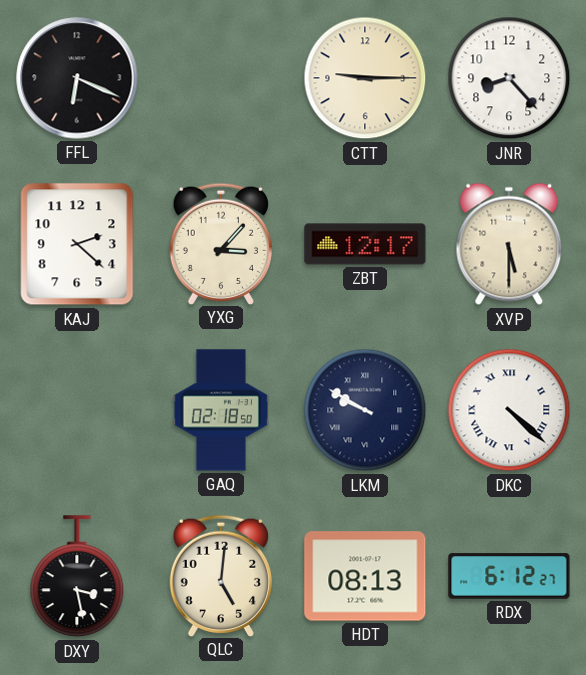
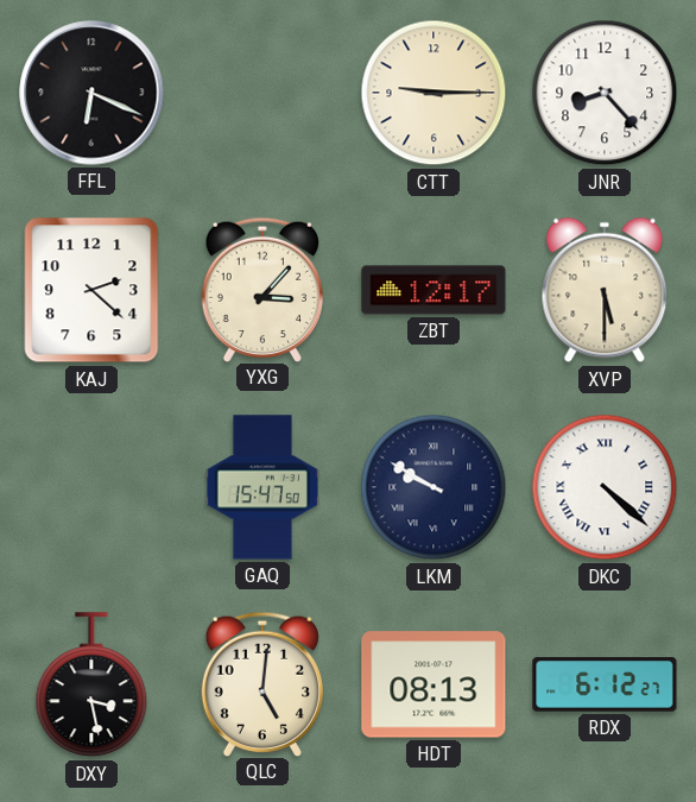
GAQ: 02:18 -> 15:47
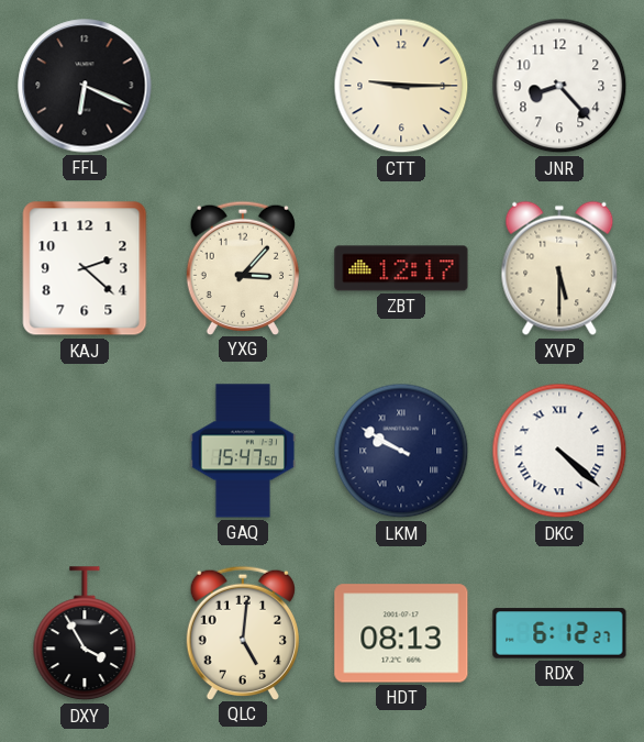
DXY: 3:28 -> 3:55
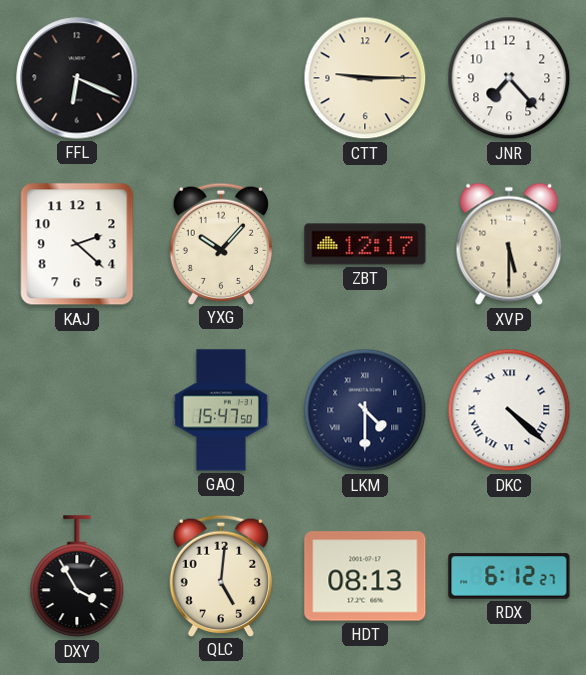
JNR: 8:23 -> 7:23
YXG: 3:07 -> 10:07
LKM: 9:50 -> 4:30
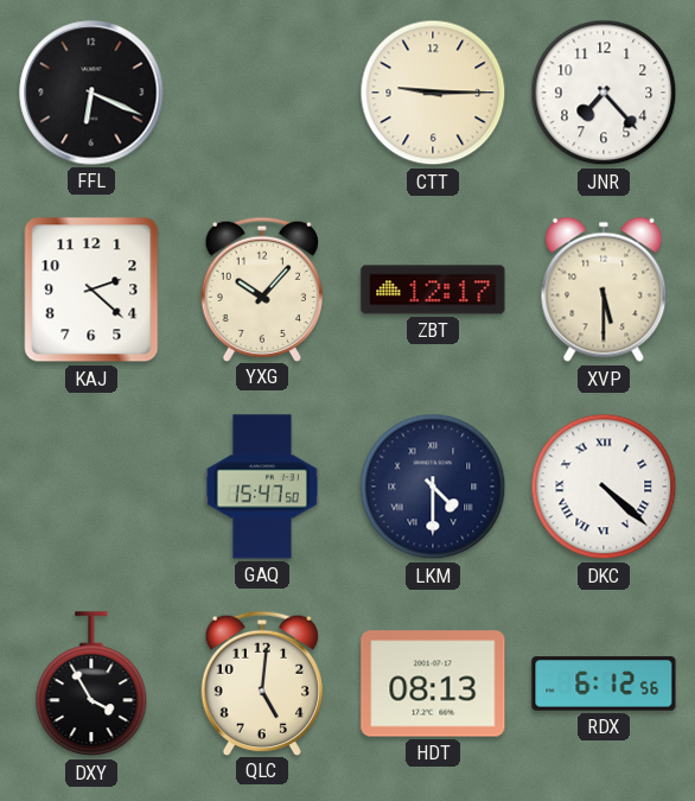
RDX: 6:12:27 -> 6:12:56
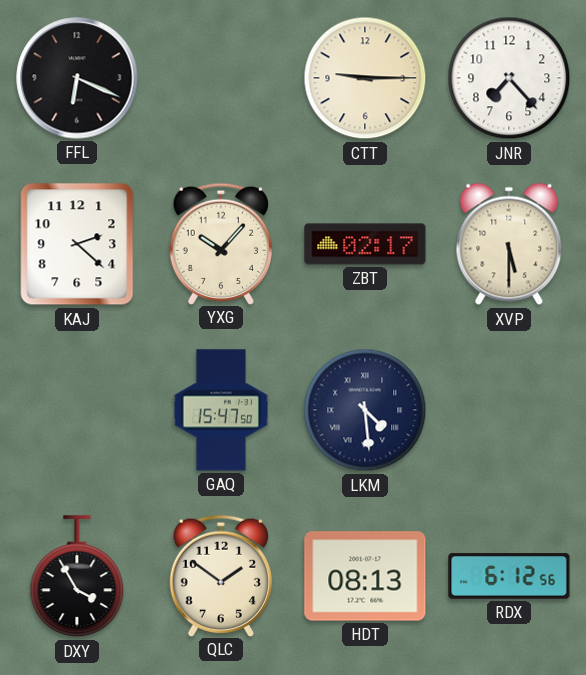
ZBT: 12:17 -> 02:17
LKM: 4:30 -> 4:29
DKC: 4:22 -> none
QLC: 5:01 -> 1:51
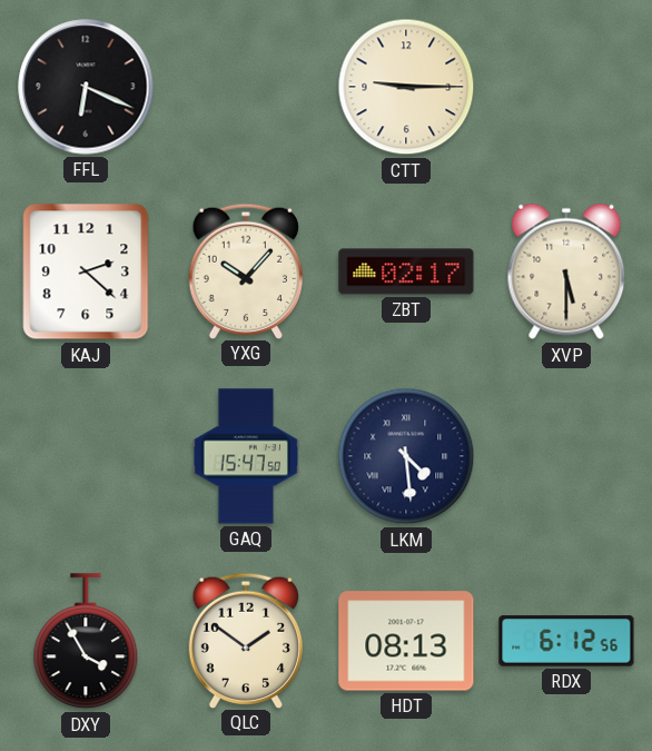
JNR: 7:23 -> none
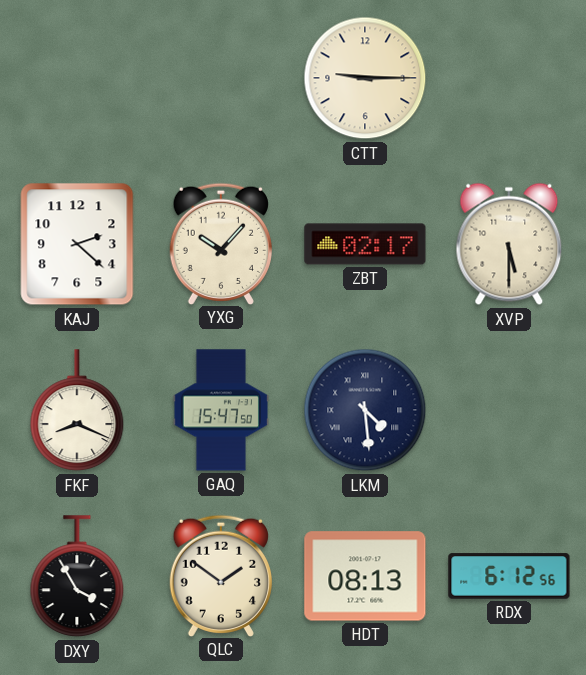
FFL: 6:19 -> none
FKF: none -> 8:19
